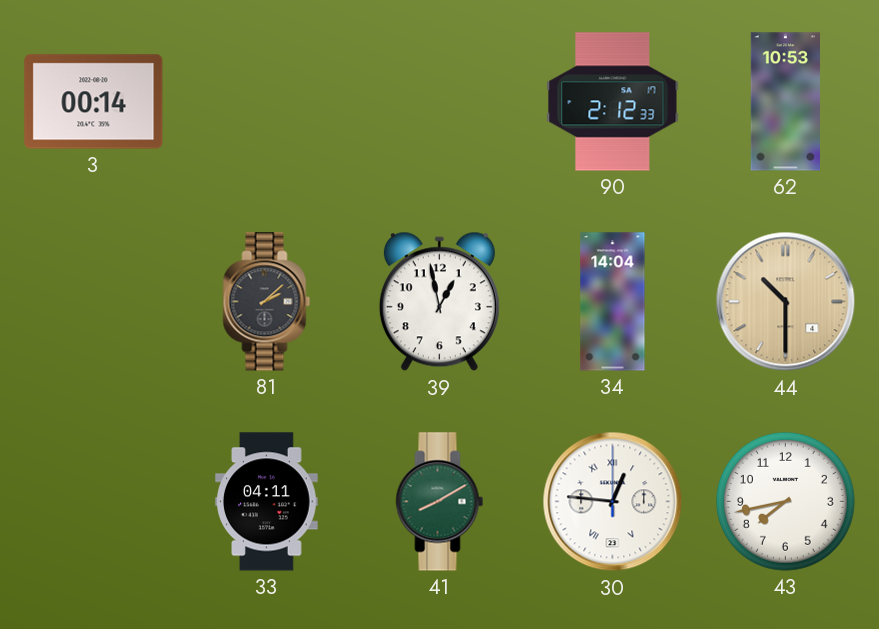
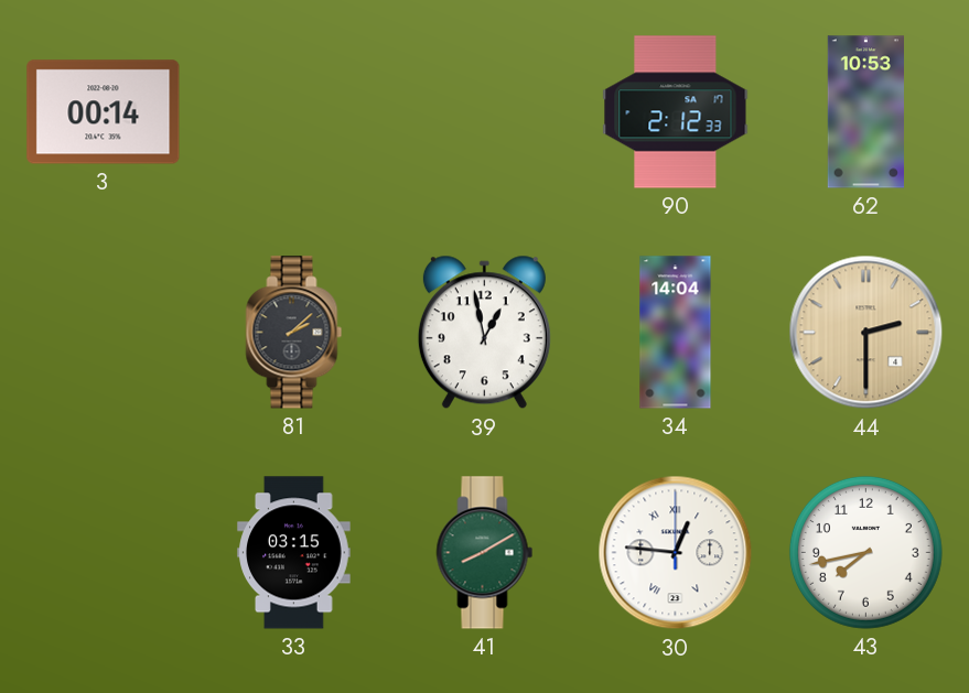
44: 10:30 -> 2:30
33: 04:11 -> 03:15
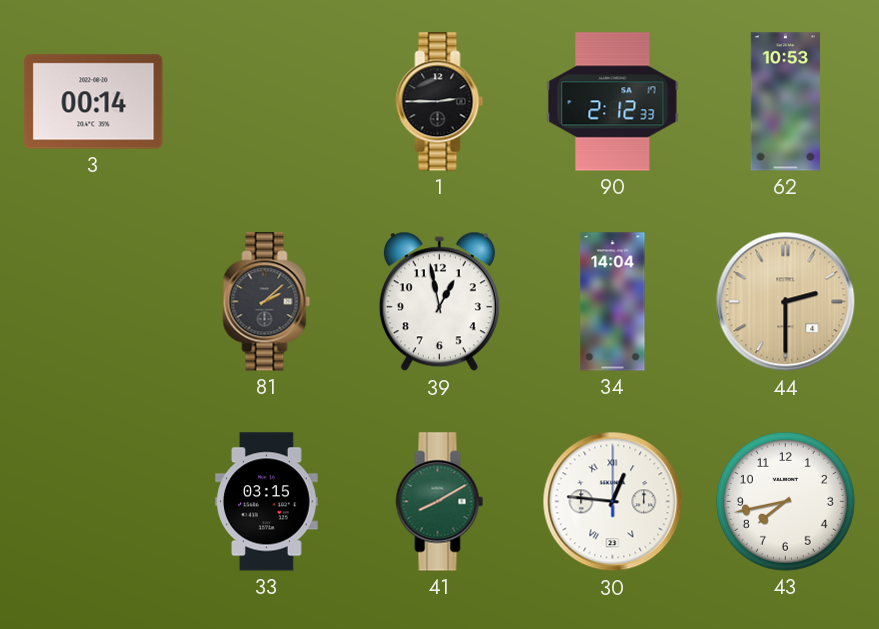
1: none -> 2:45
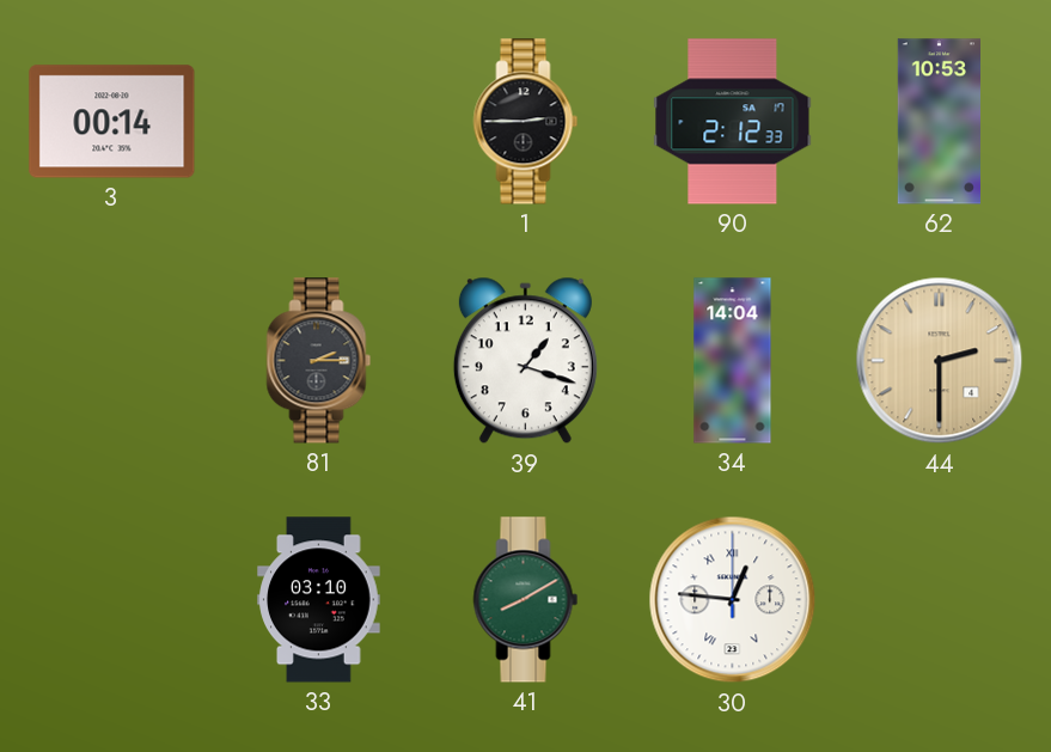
81: 2:08 -> 2:15
39: 12:58 -> 1:18
33: 03:15 -> 03:10
43: 7:43 -> none
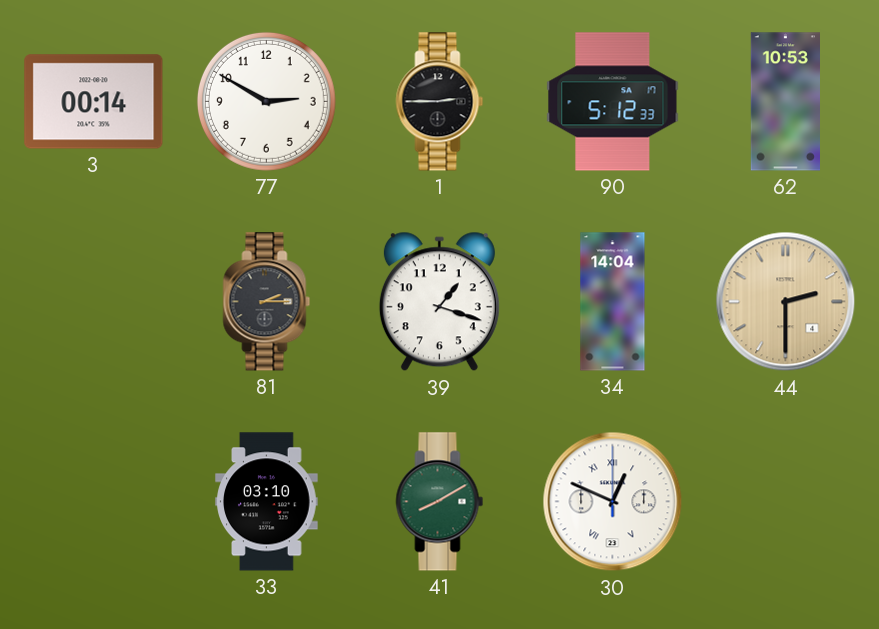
77: none -> 2:50
90: 2:12 -> 5:12
30: 12:46 -> 12:49
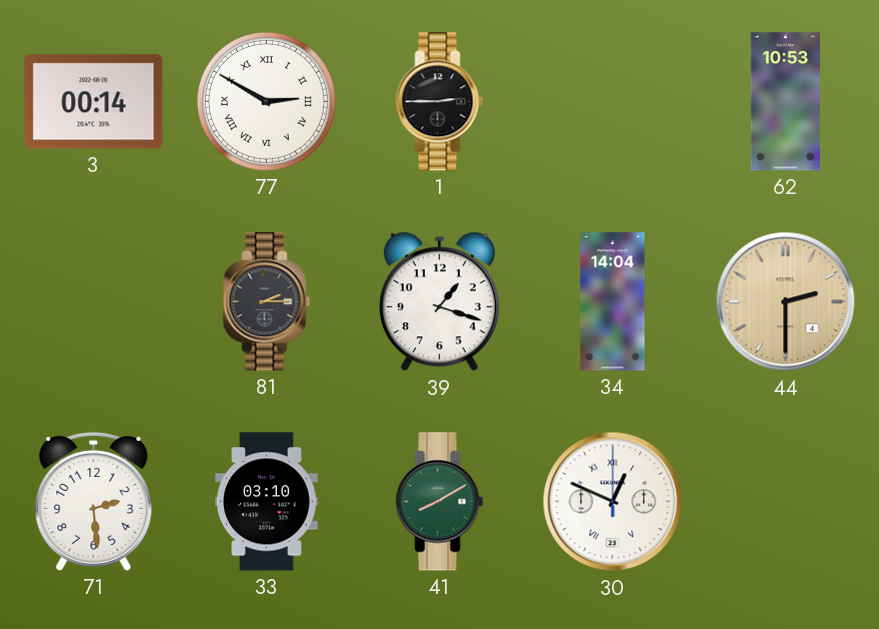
77 numerals: Arabic -> Roman
90: 5:12 -> none
71: none -> 2:29
